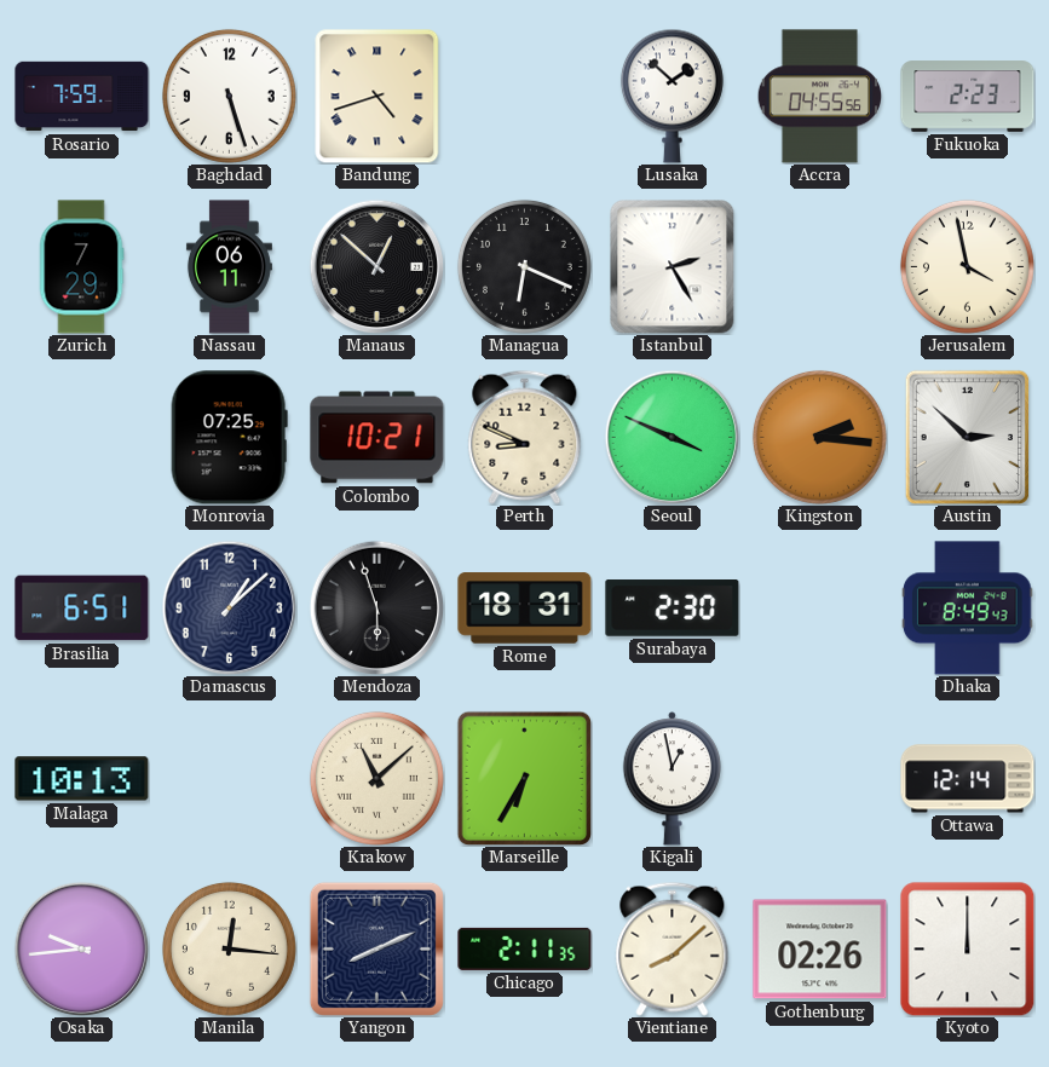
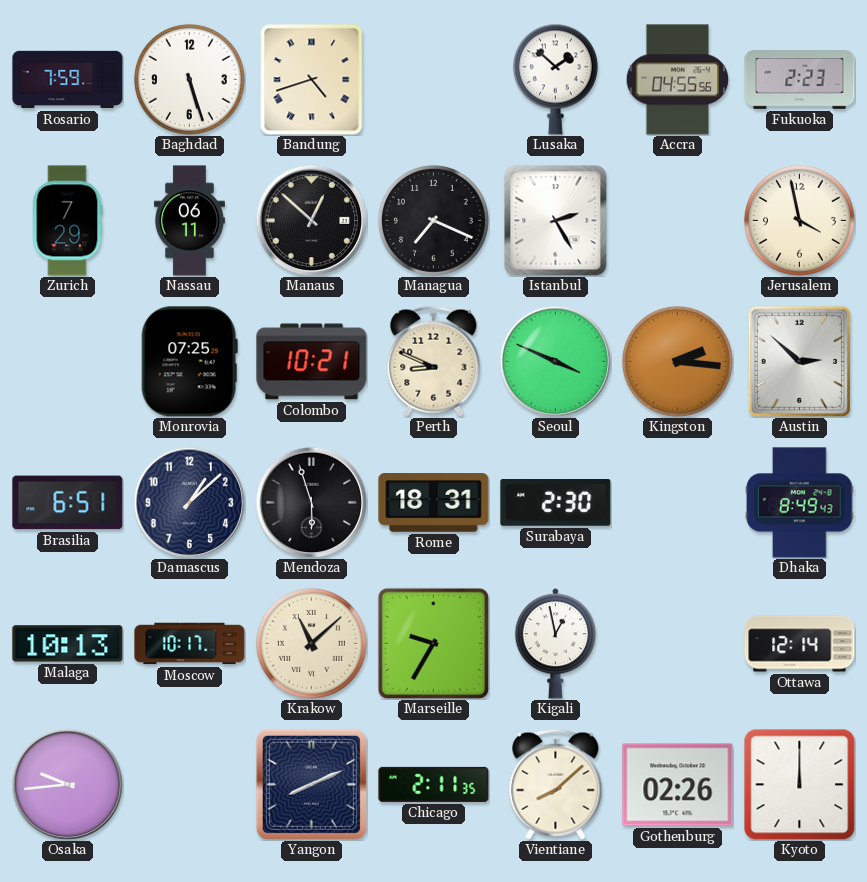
Managua: 6:19 -> 7:19
Moscow: none -> 10:17
Marseille: 6:35 -> 9:35
Manila: 12:16 -> none
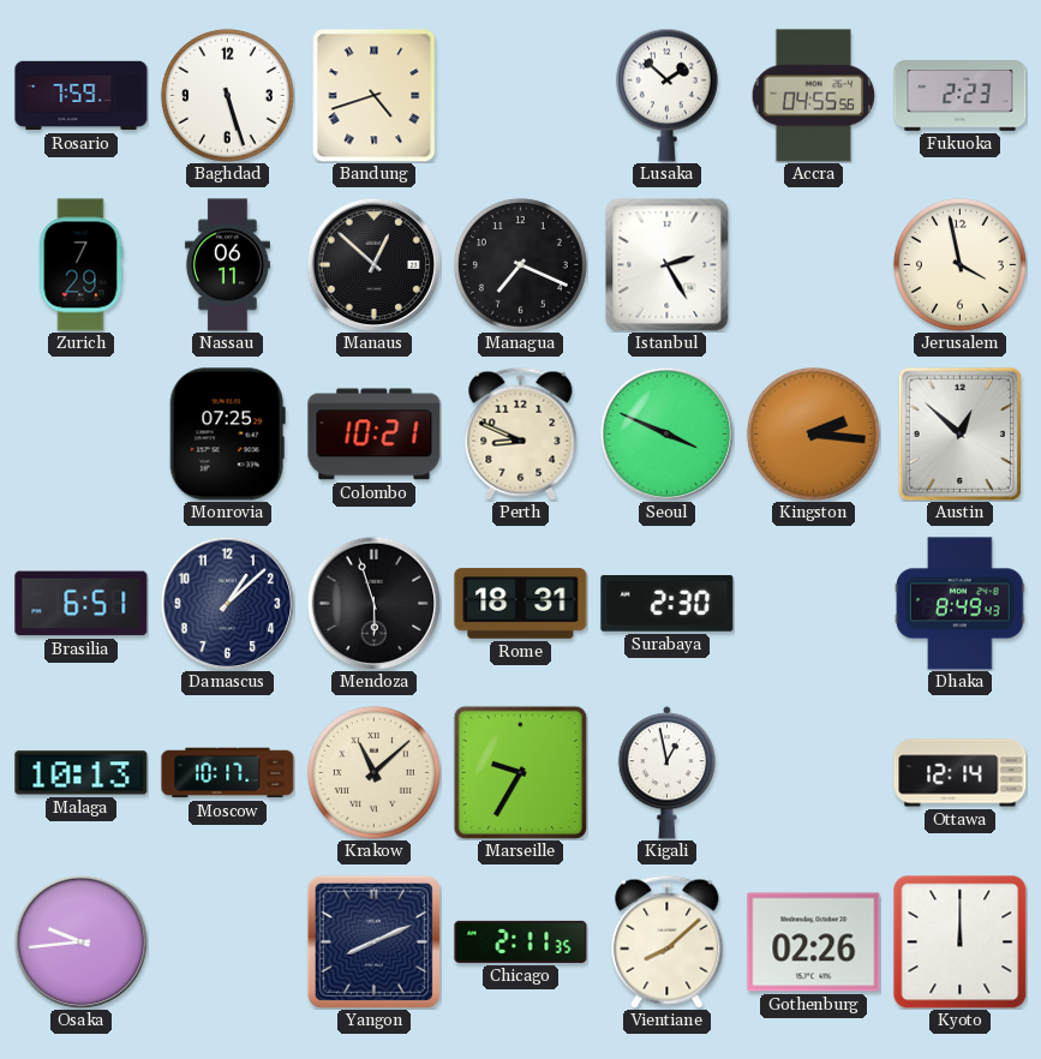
Austin: 2:52 -> 12:52
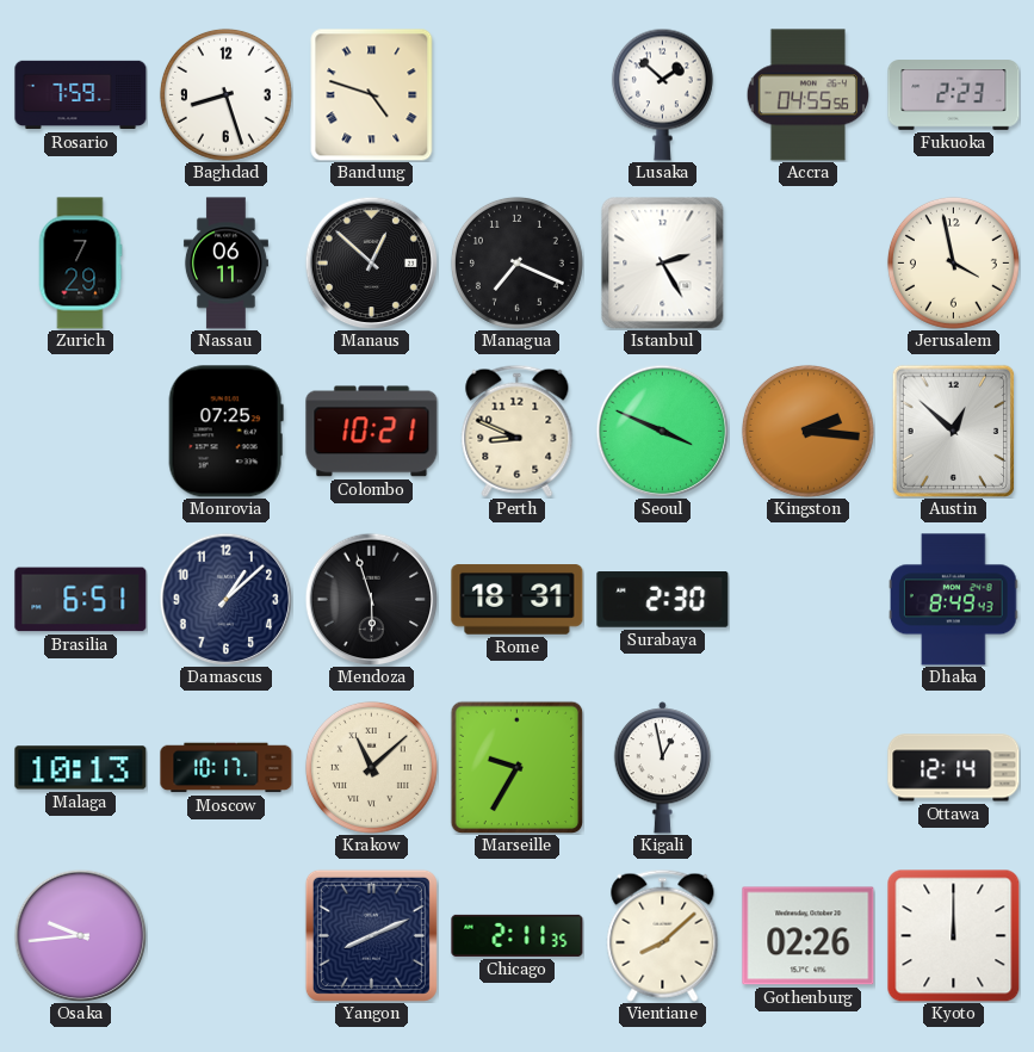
Baghdad: 5:27 -> 8:27
Bandung: 4:42 -> 4:48
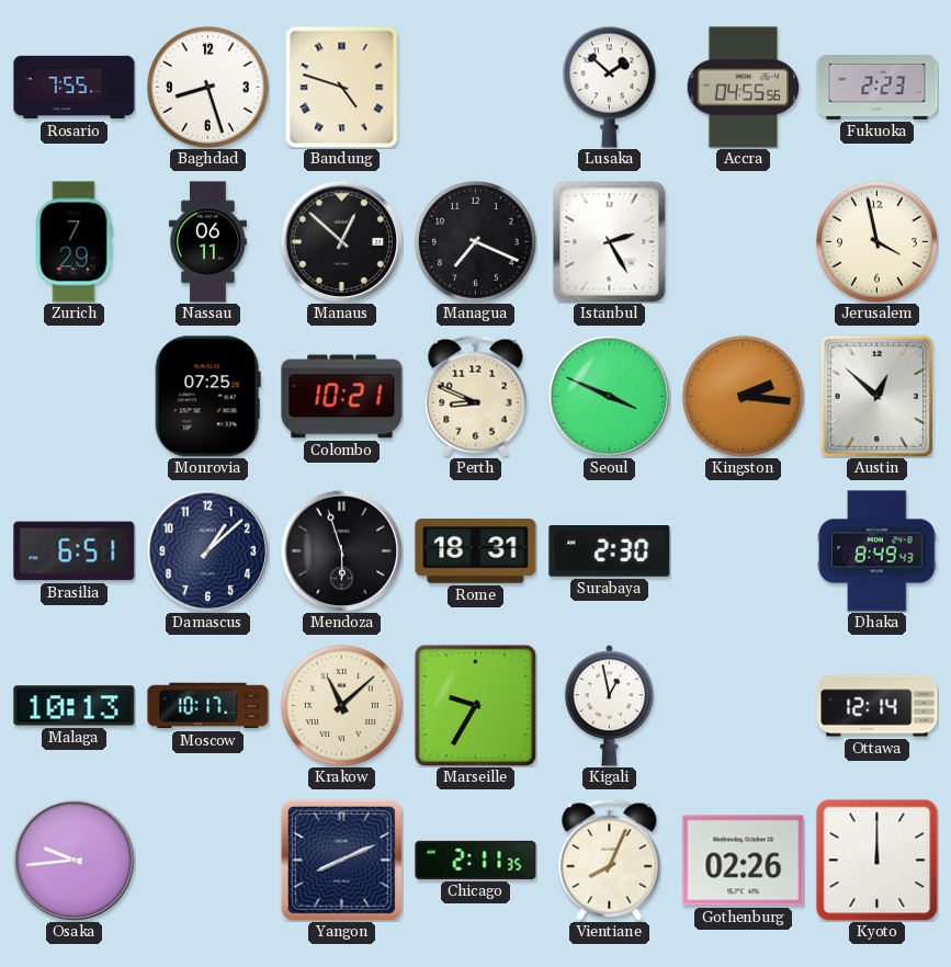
Rosario: 7:59 -> 7:55
Vientiane: 8:08 -> 8:04
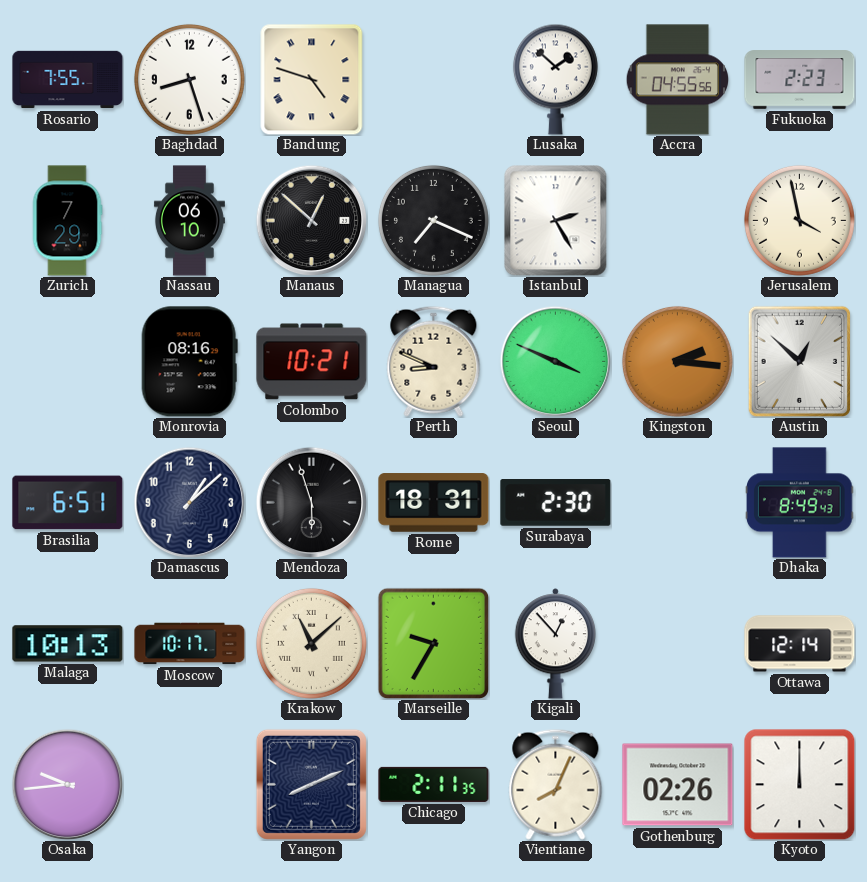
Nassau: 06:11 -> 06:10
Monrovia: 07:25 -> 08:16
Kigali: 12:58 -> 12:53
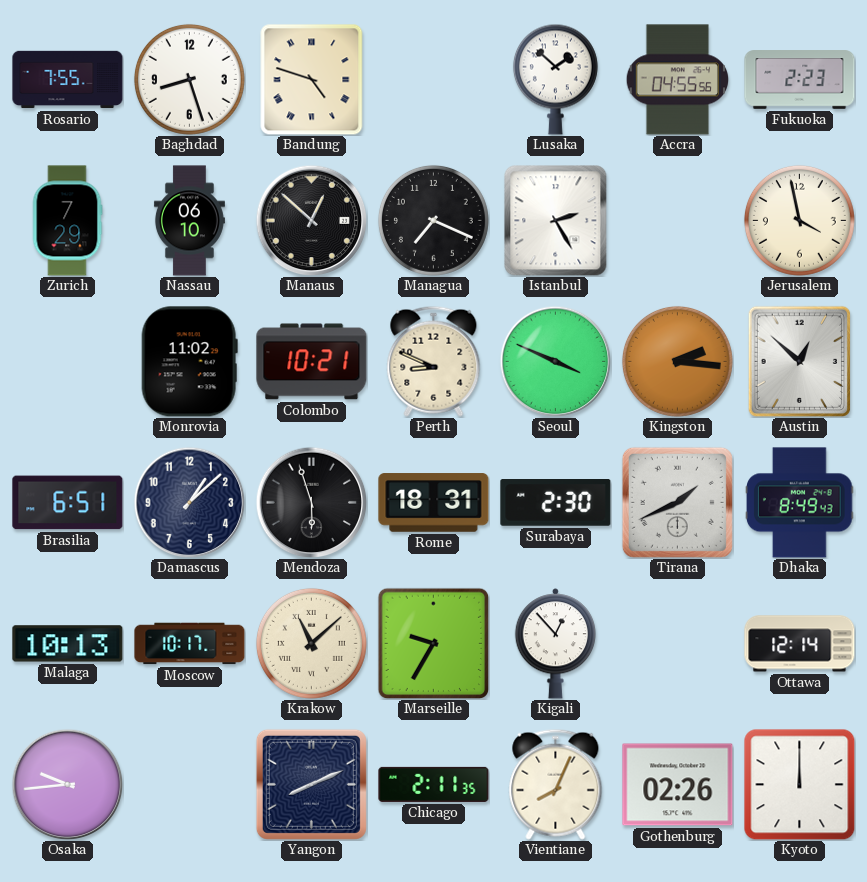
Monrovia: 08:16 -> 11:02
Tirana: none -> 1:41
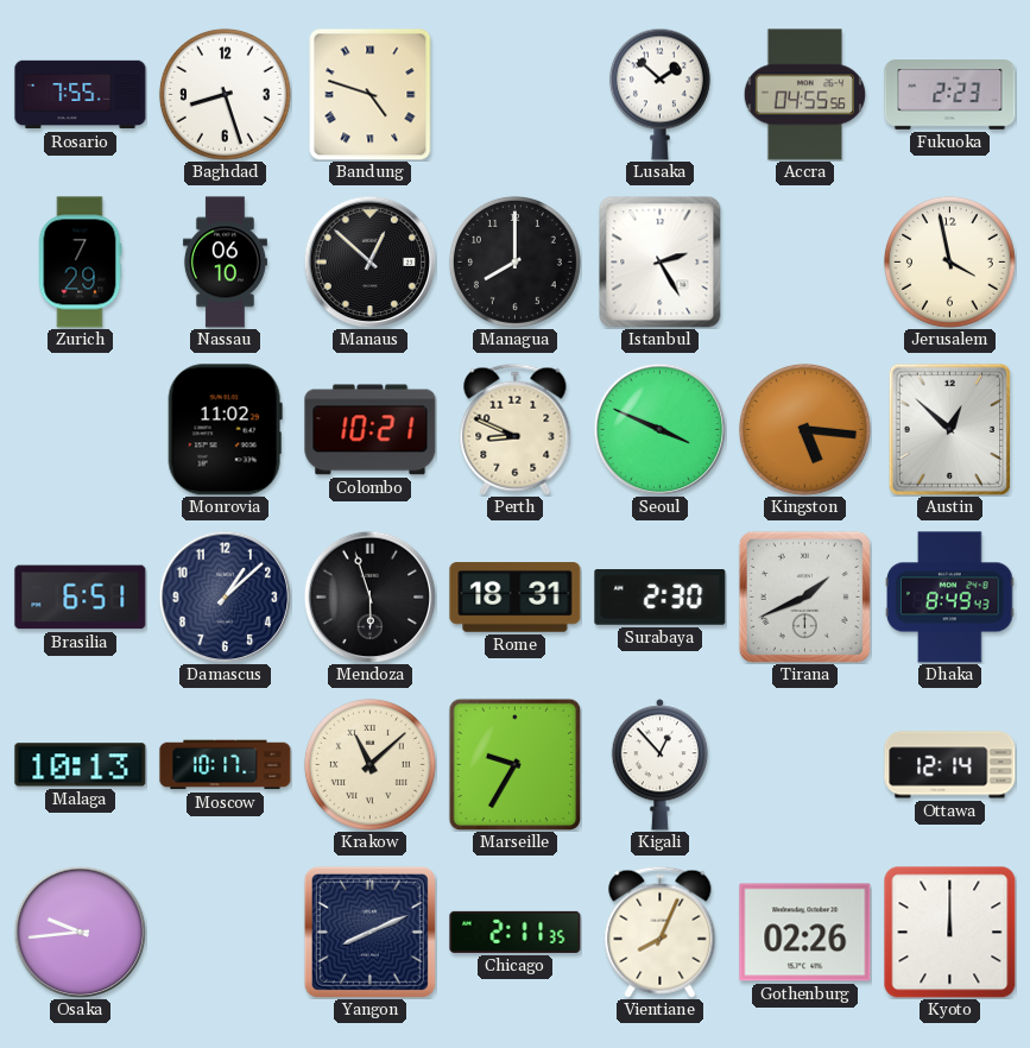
Managua: 7:19 -> 8:00
Kingston: 2:16 -> 5:16
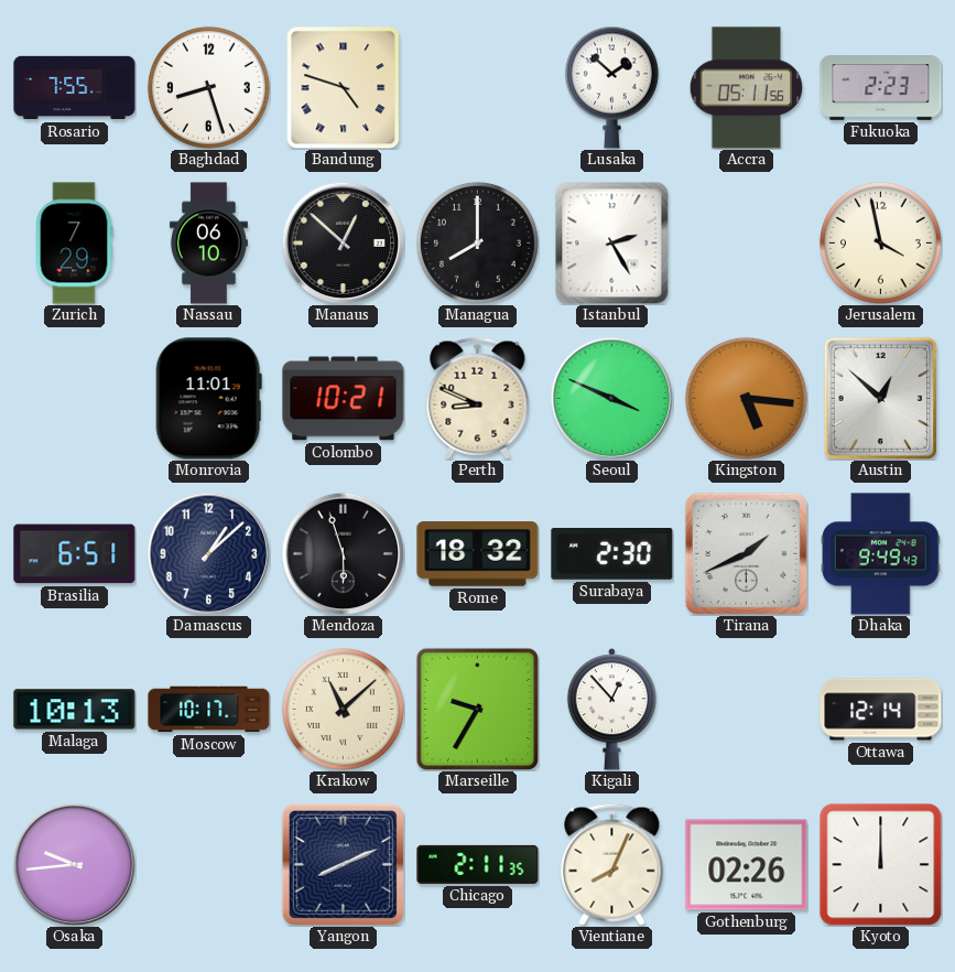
Accra: 04:55 -> 05:11
Monrovia: 11:02 -> 11:01
Rome: 18:31 -> 18:32
Dhaka: 8:49 -> 9:49
